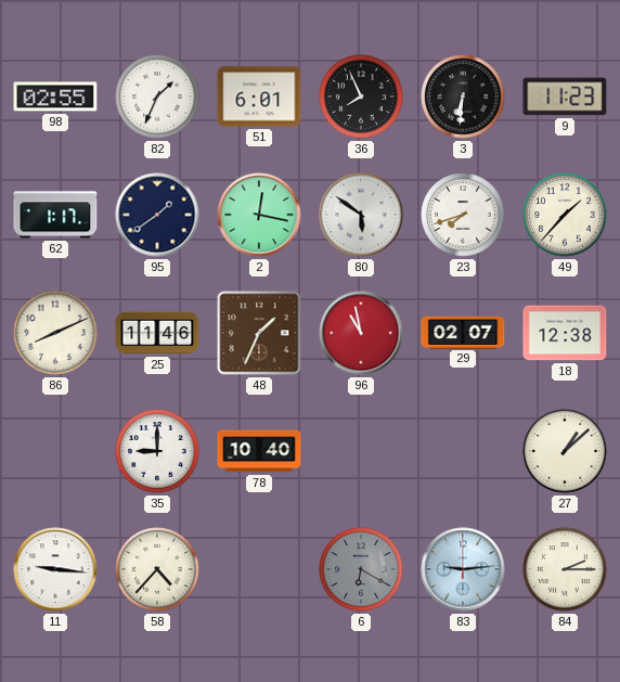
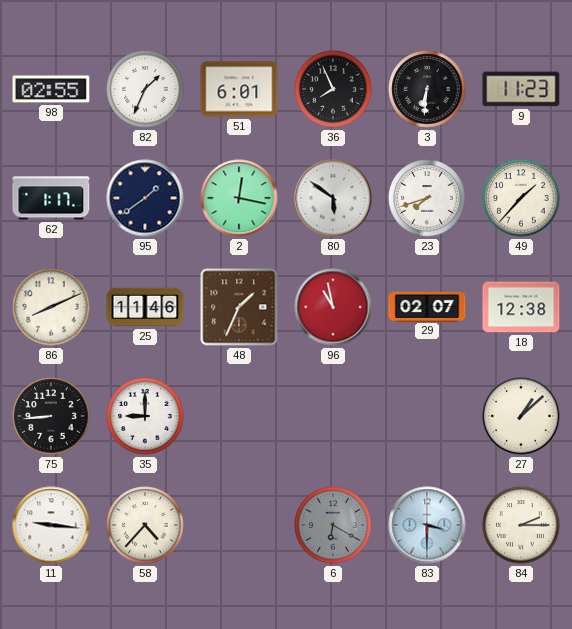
75: none -> 8:44
78: 10:40 -> none
83: 9:14 -> 3:30
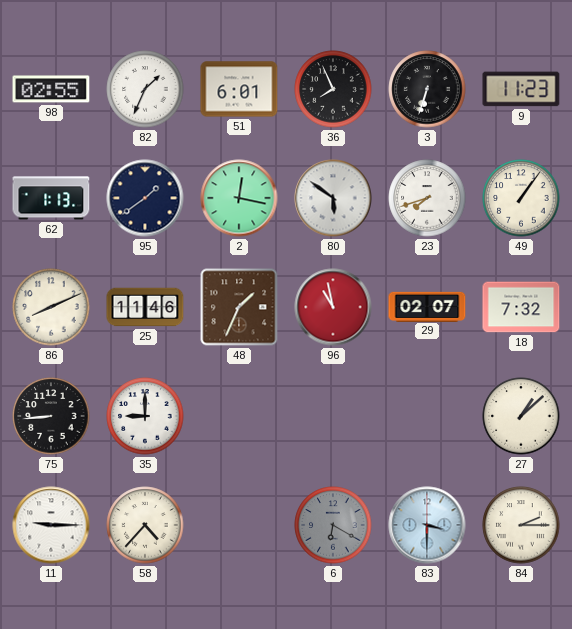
3: 6:31 -> 6:33
62: 1:17 -> 1:13
49: 1:37 -> 1:06
18: 12:38 -> 7:32
11: 9:16 -> 9:15
